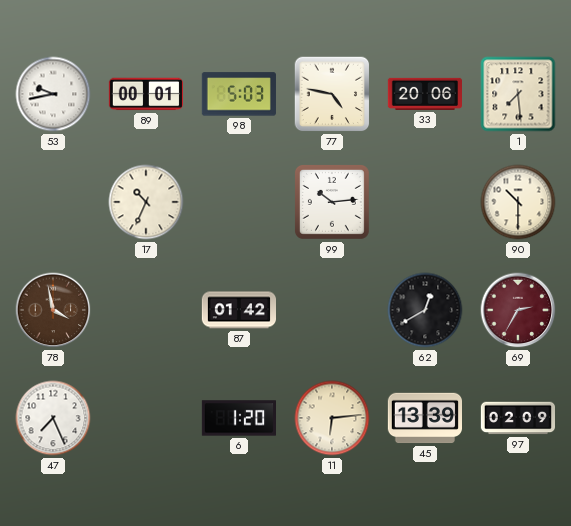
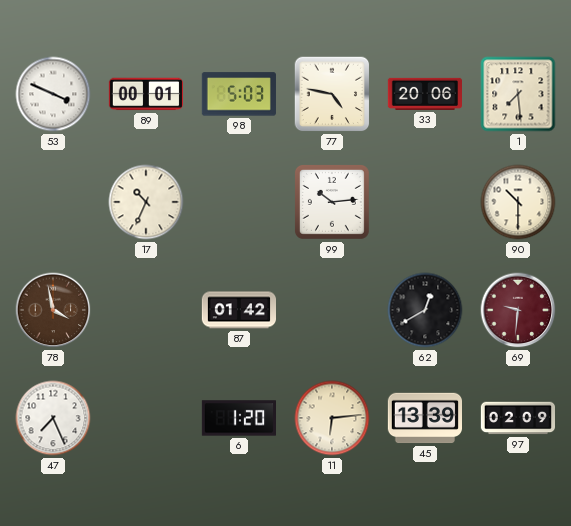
53: 9:43 -> 3:49
69: 2:35 -> 9:31
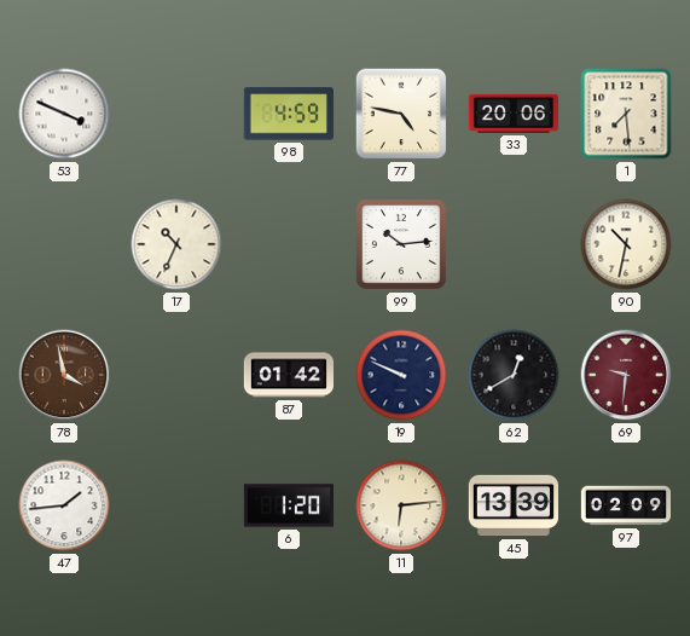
89: 00:01 -> none
98: 5:03 -> 4:59
90: 10:30 -> 10:32
19: none -> 9:49
47: 7:26 -> 1:44
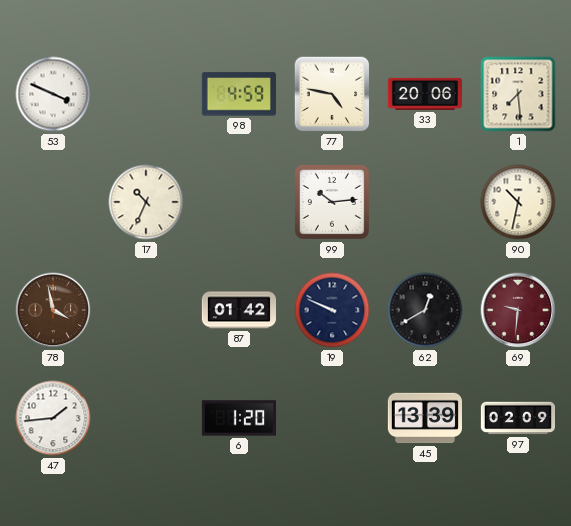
11: 6:14 -> none
